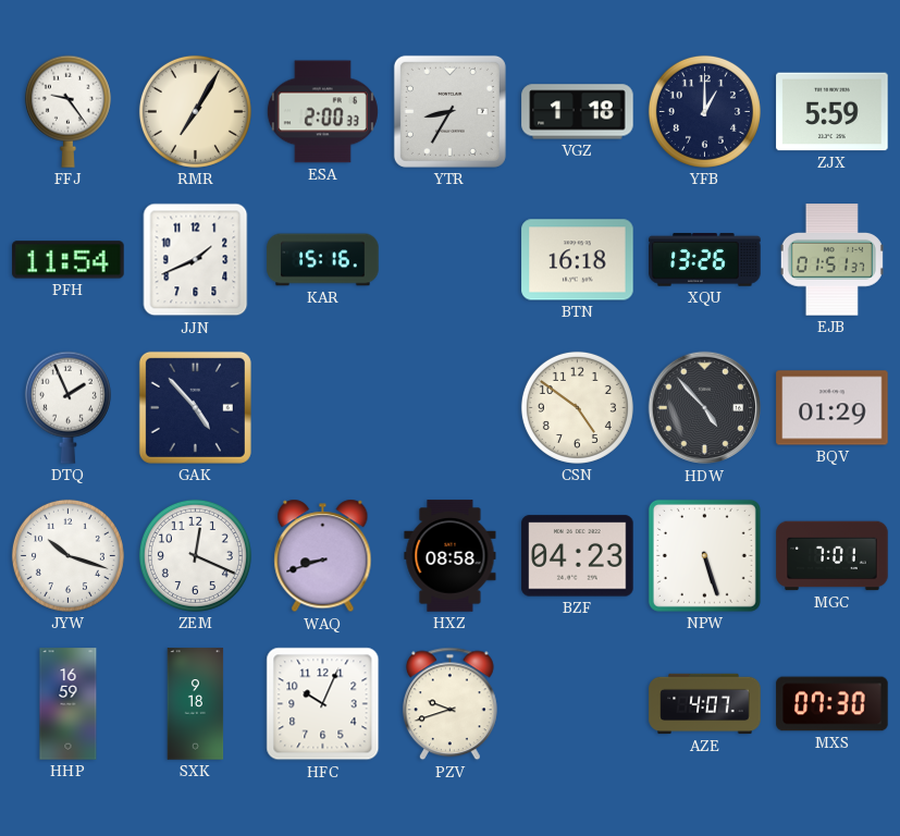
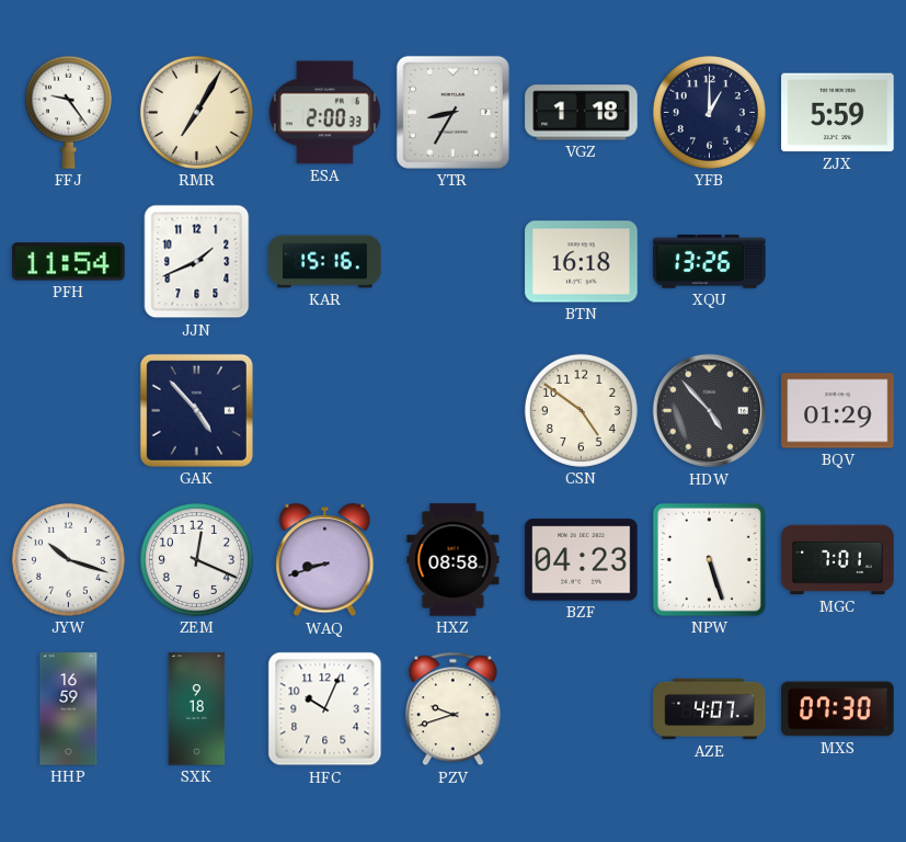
EJB: 01:51 -> none
DTQ: 1:56 -> none
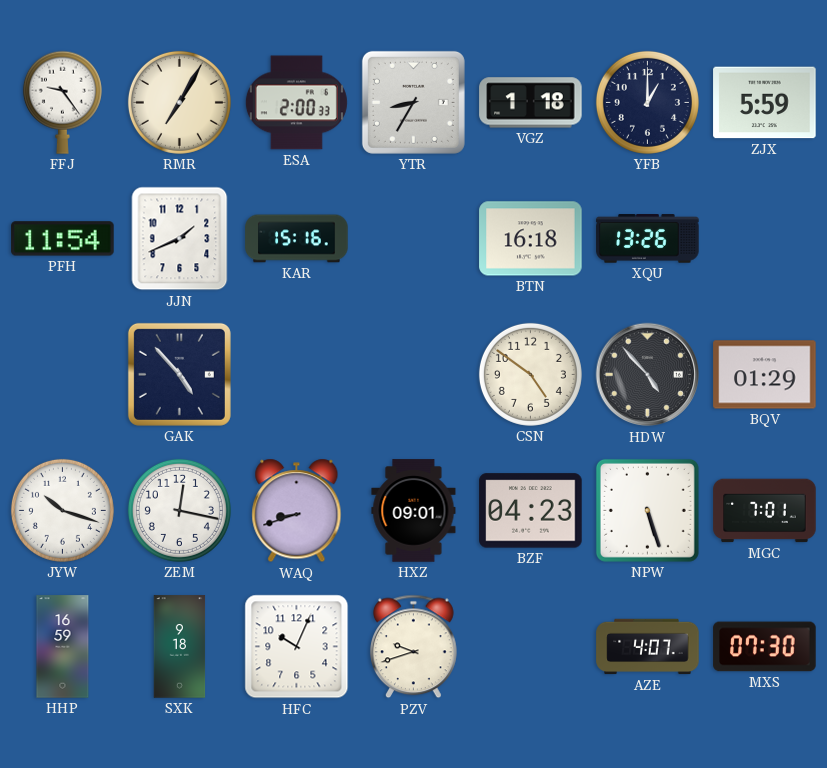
ZEM: 12:19 -> 12:17
HXZ: 08:58 -> 09:01
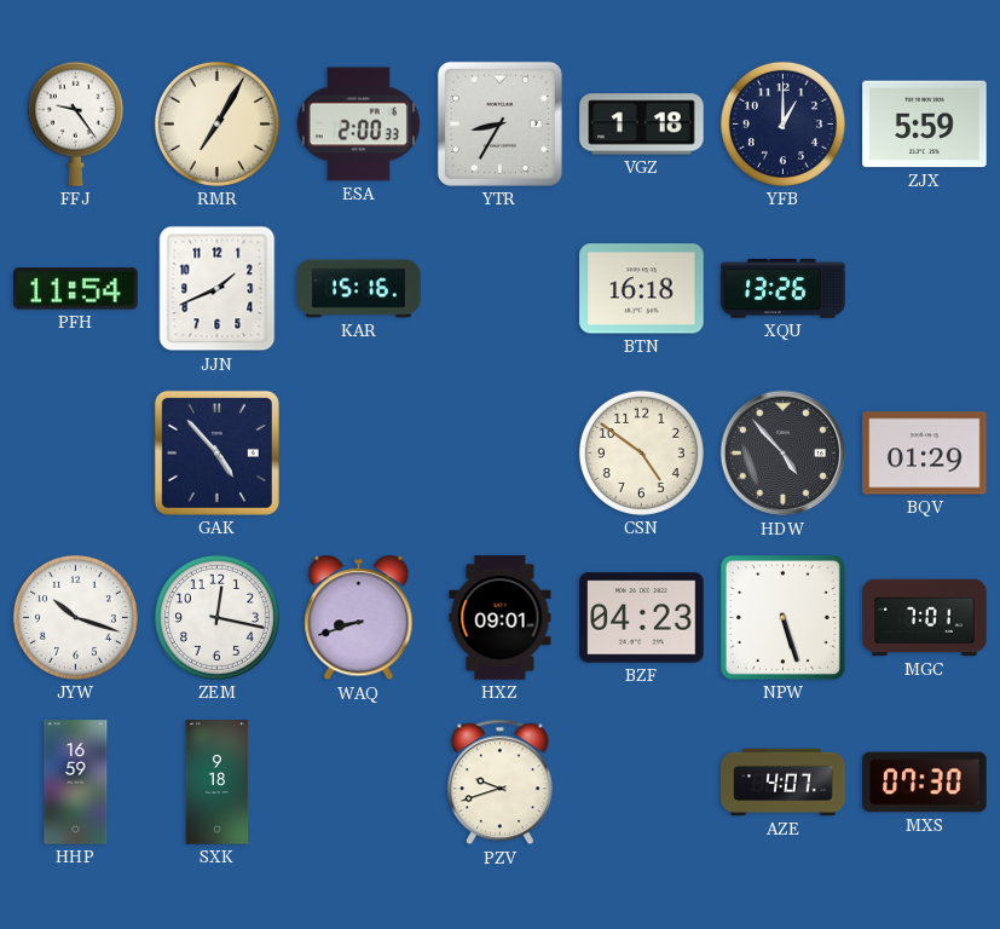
HFC: 10:04 -> none
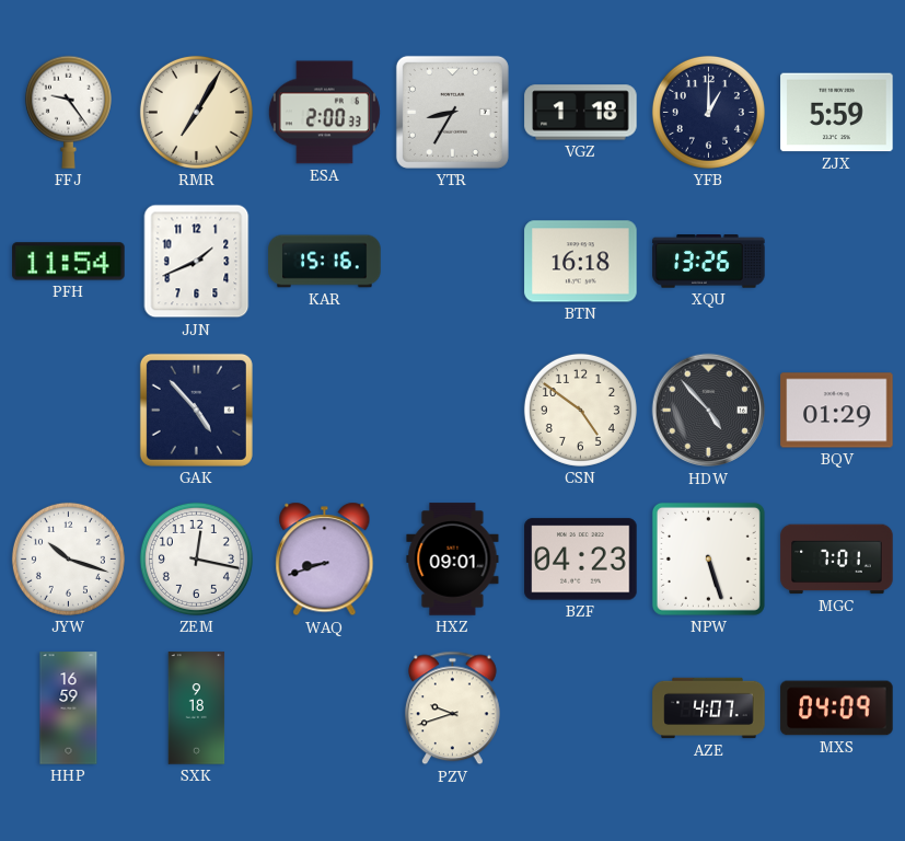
MXS: 07:30 -> 04:09
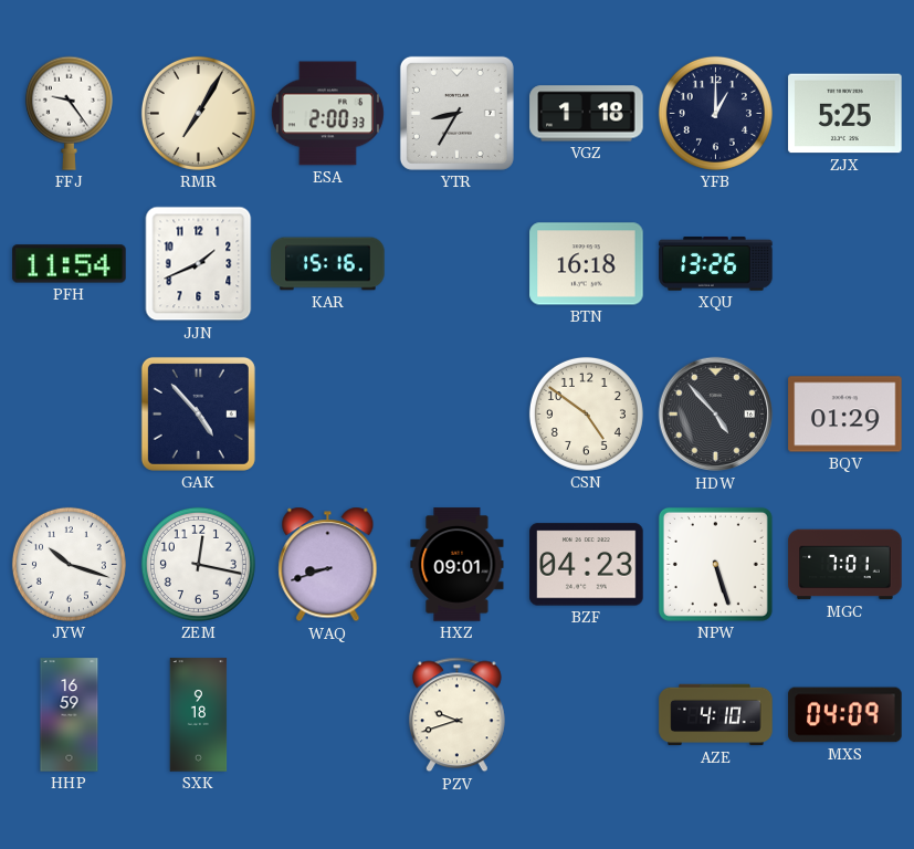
ZJX: 5:59 -> 5:25
AZE: 4:07 -> 4:10
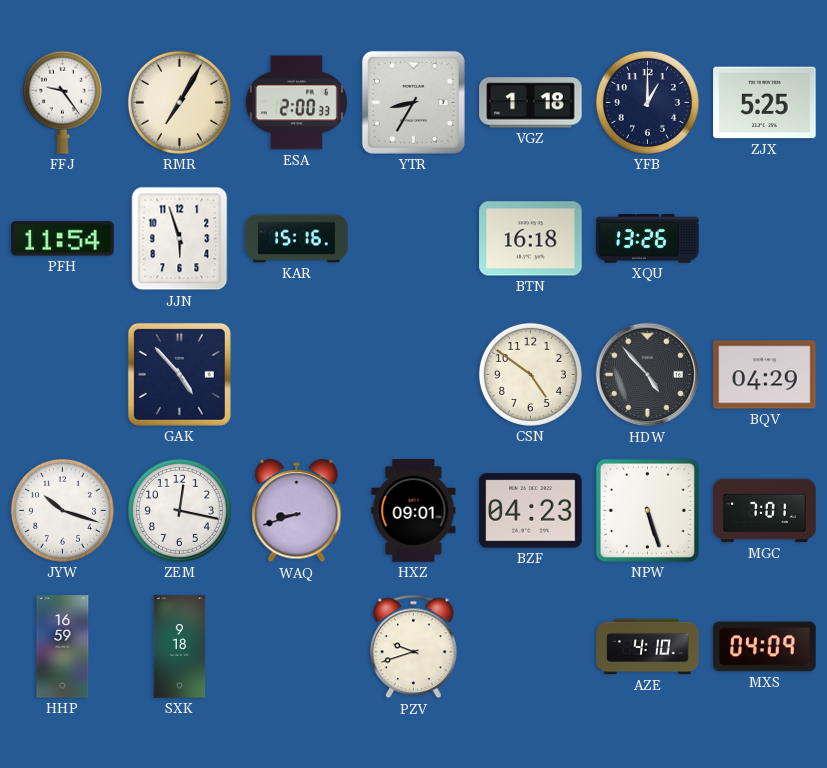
JJN: 1:41 -> 5:57
BQV: 01:29 -> 04:29
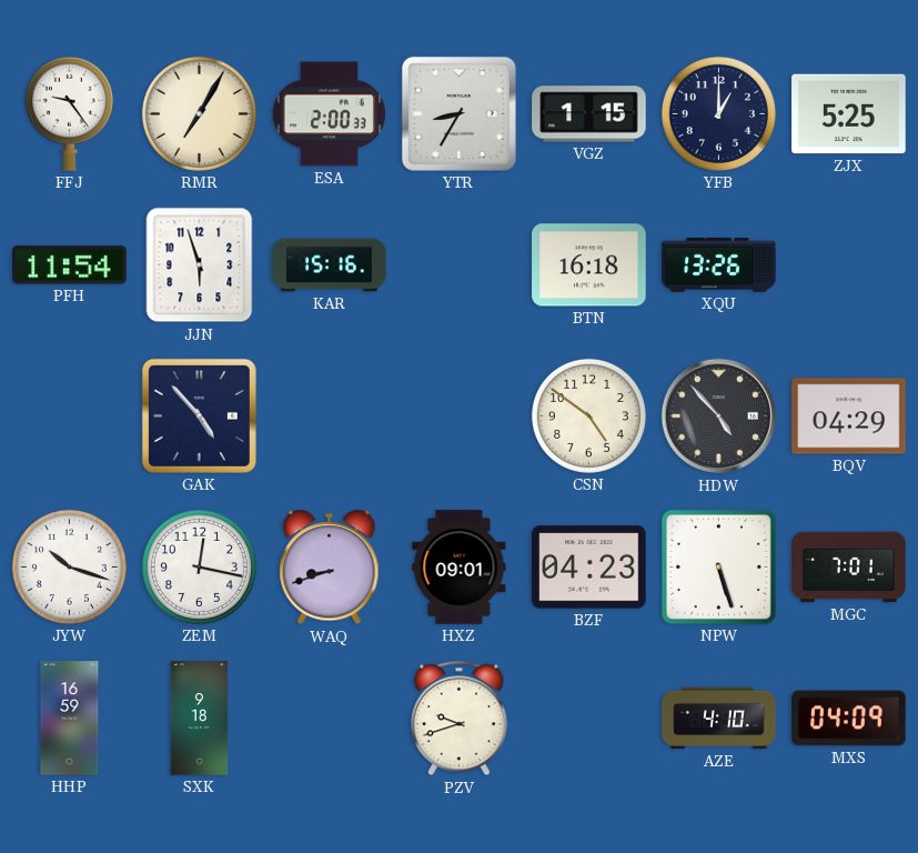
VGZ: 1:18 -> 1:15
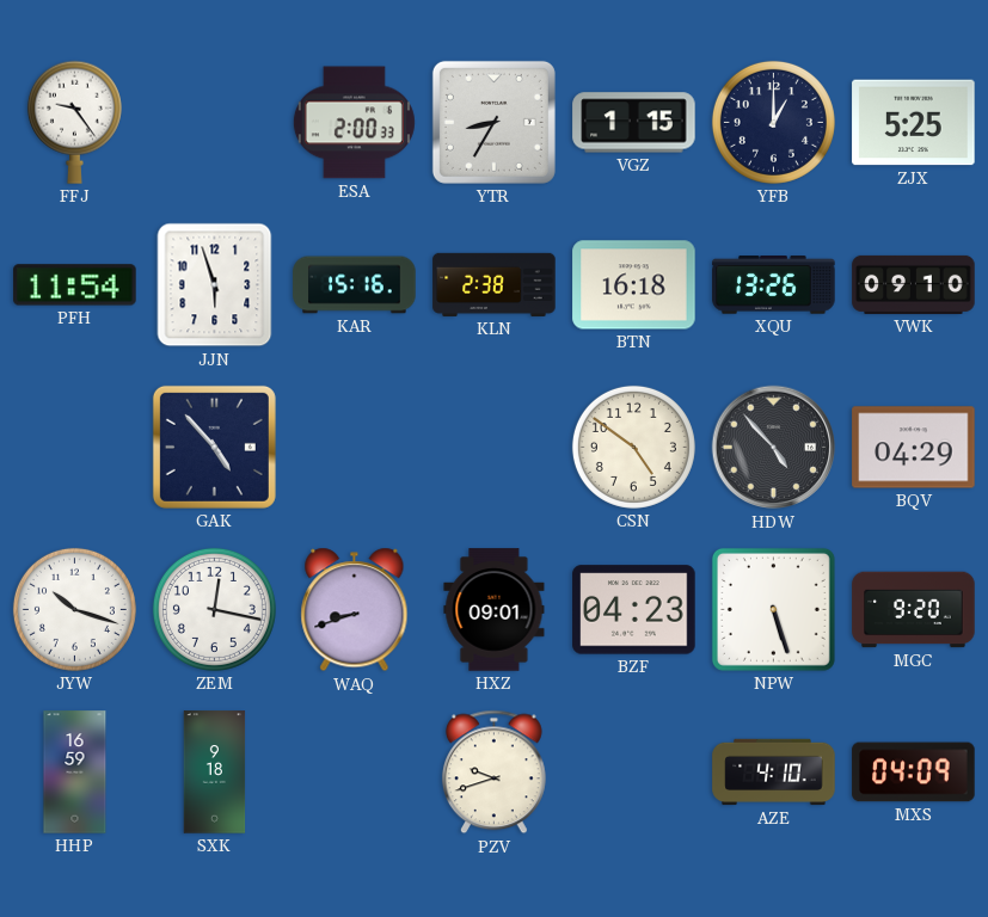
RMR: 7:05 -> none
KLN: none -> 2:38
VWK: none -> 09:10
MGC: 7:01 -> 9:20
